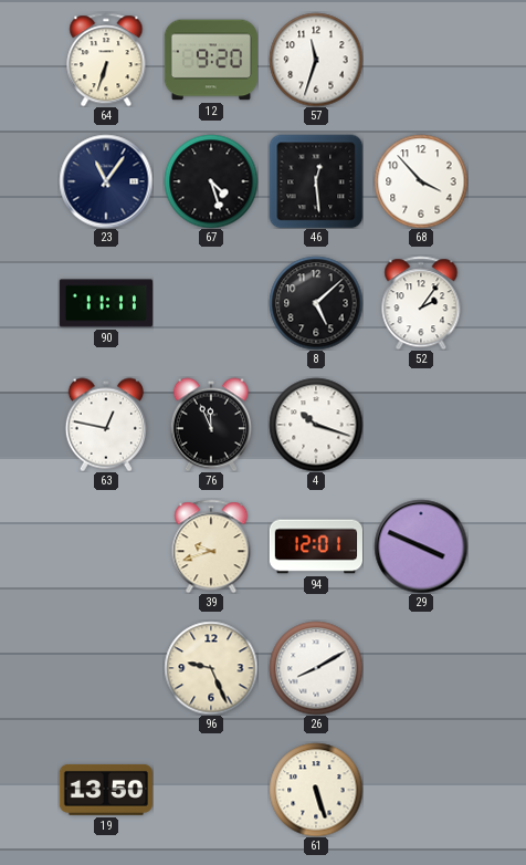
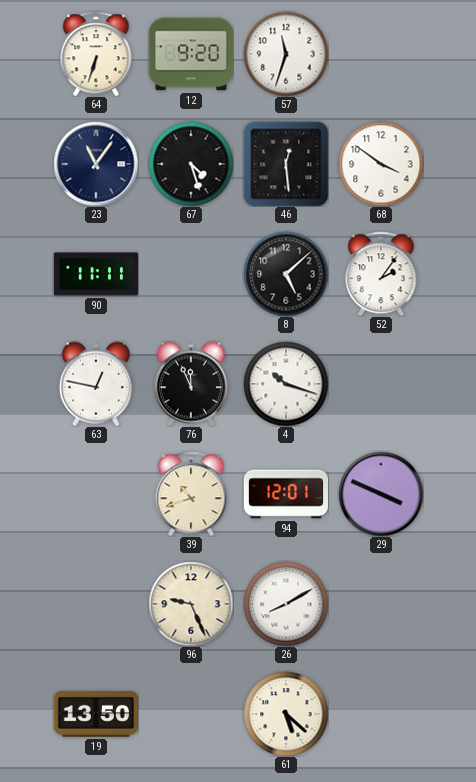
68: 3:53 -> 3:51
39: 9:42 -> 10:42
61: 5:27 -> 5:22
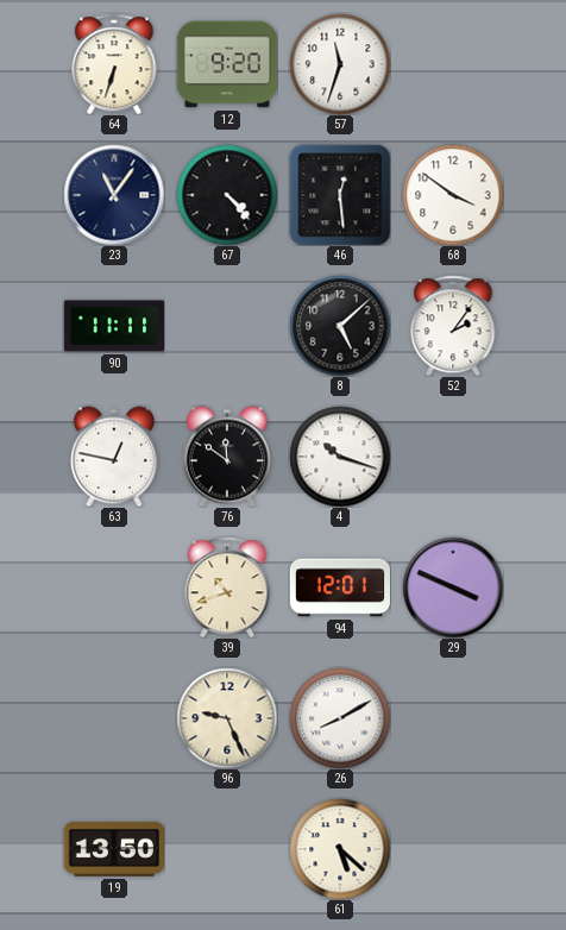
67: 4:27 -> 4:23
76: 11:56 -> 11:51
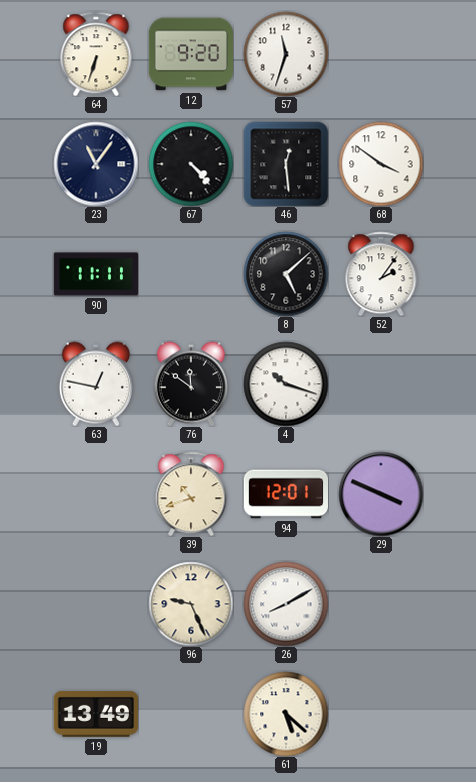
19: 13:50 -> 13:49
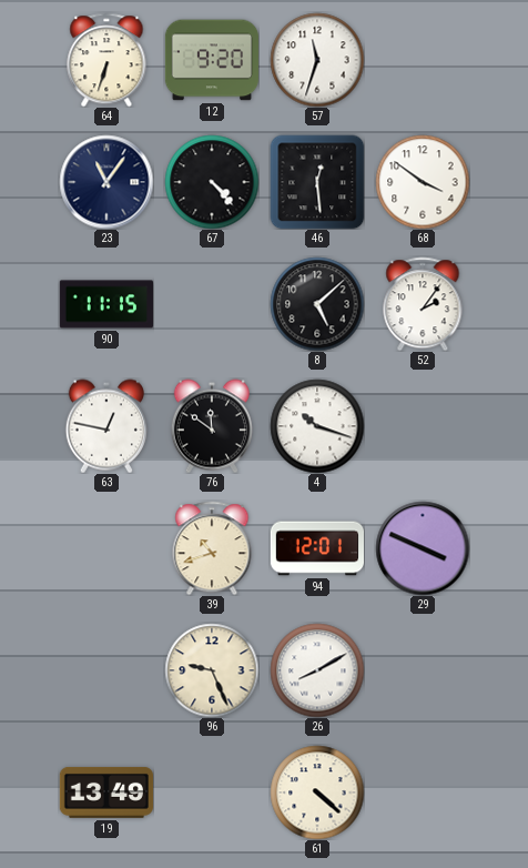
90: 11:11 -> 11:15
61: 5:22 -> 4:22
